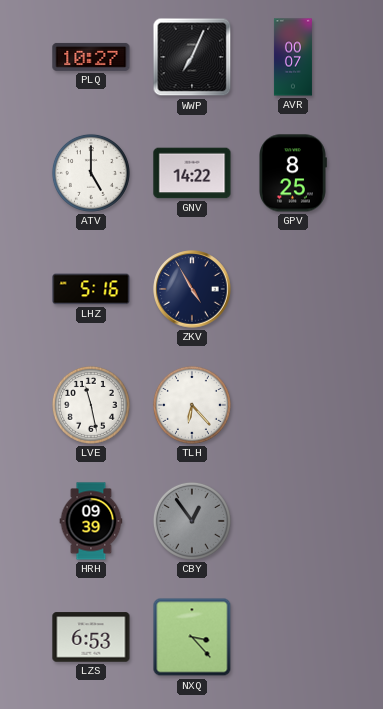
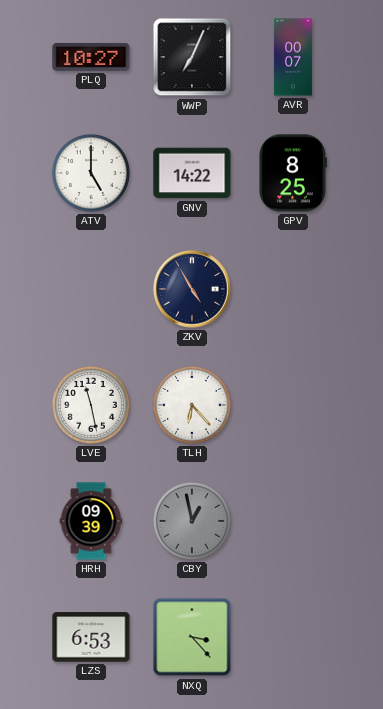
LHZ: 5:16 -> none
CBY: 12:54 -> 12:58
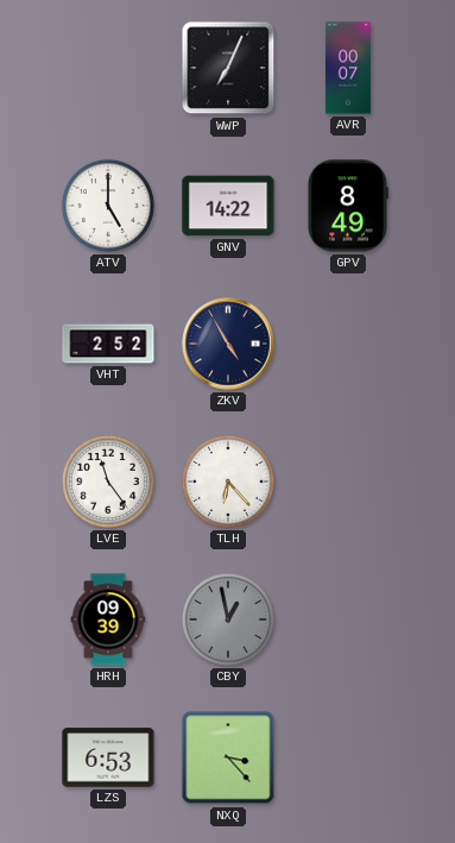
PLQ: 10:27 -> none
GPV: 8:25 -> 8:49
VHT: none -> 2:52
LVE: 11:28 -> 11:24
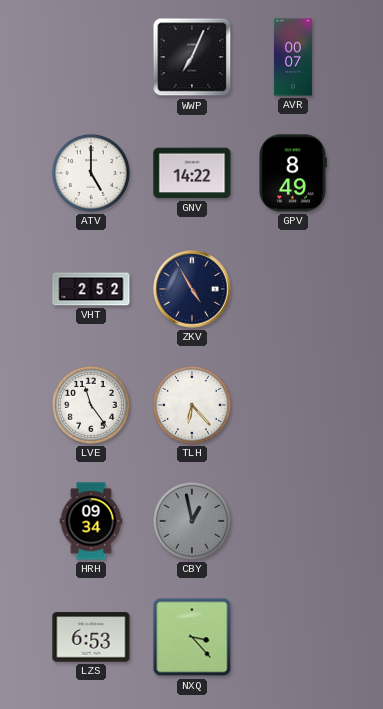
HRH: 09:39 -> 09:34
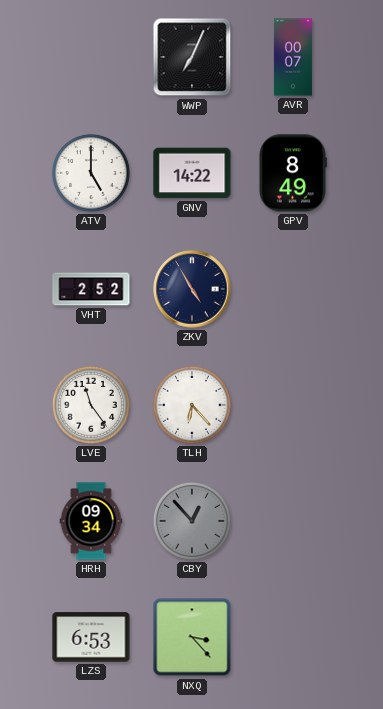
CBY: 12:58 -> 12:53
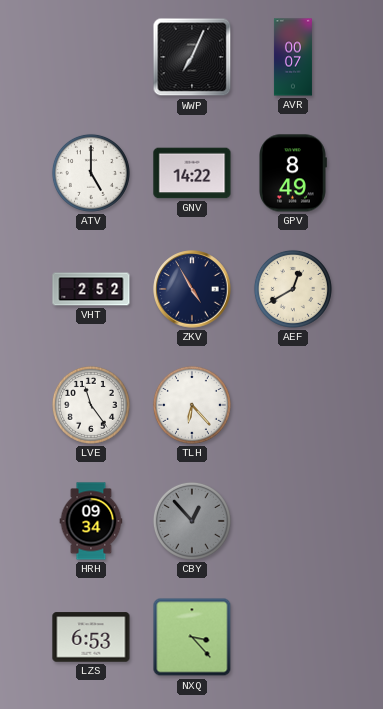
AEF: none -> 12:40
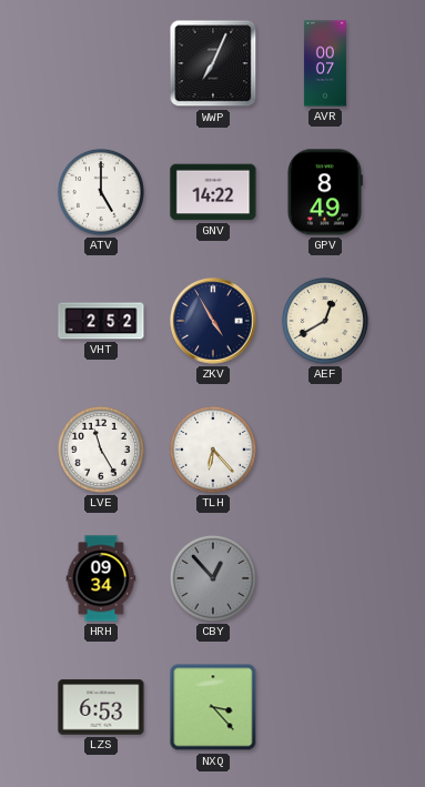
LVE: 11:24 -> 11:25
